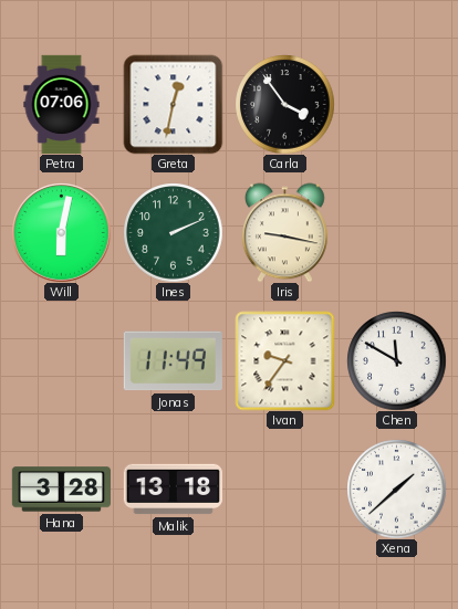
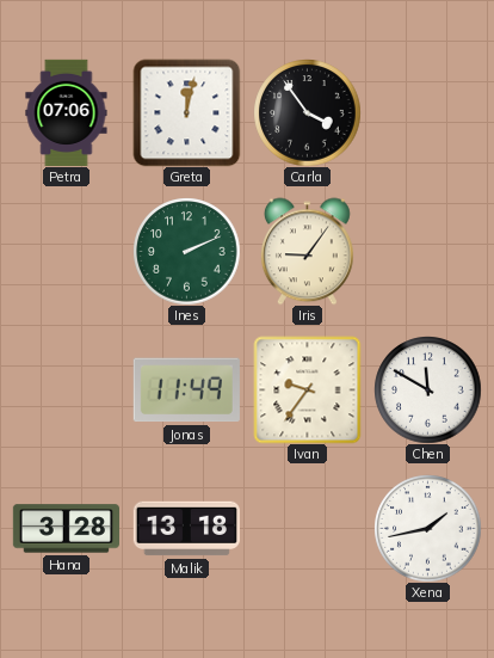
Greta: 12:32 -> 12:02
Will: 6:02 -> none
Iris: 9:17 -> 9:06
Xena: 1:38 -> 1:43
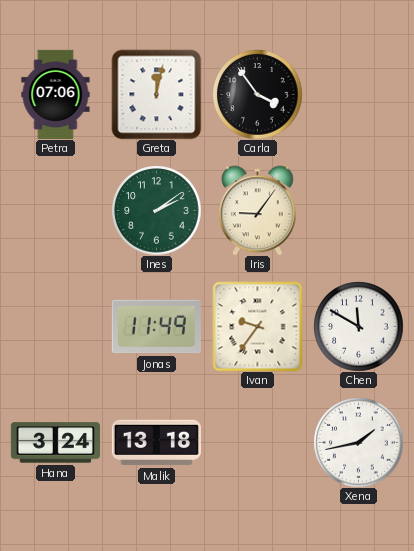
Ines: 2:11 -> 2:09
Hana: 3:28 -> 3:24
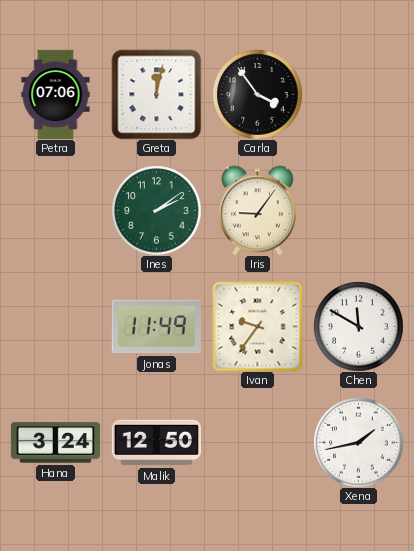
Malik: 13:18 -> 12:50
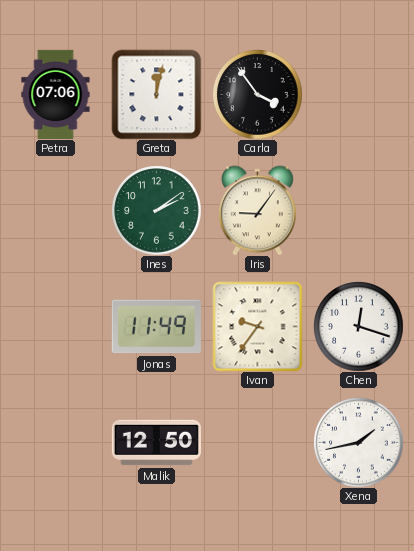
Chen: 11:50 -> 12:18
Hana: 3:24 -> none
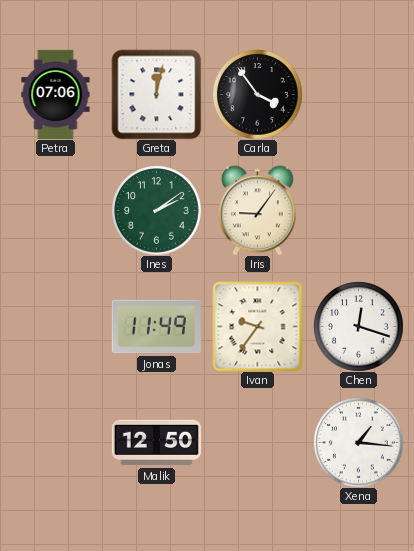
Xena: 1:43 -> 1:16
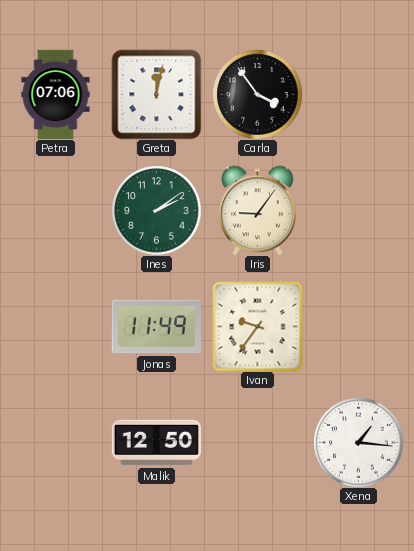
Chen: 12:18 -> none
